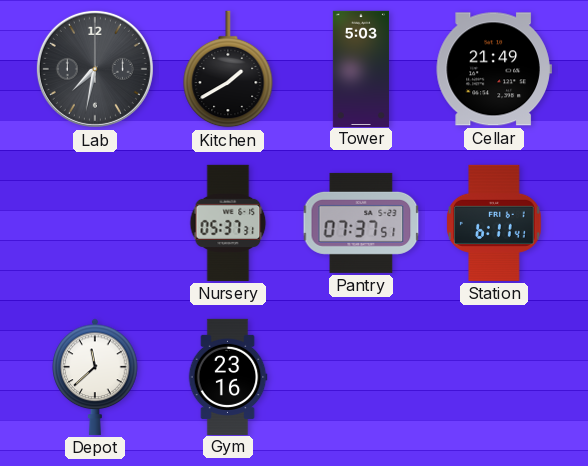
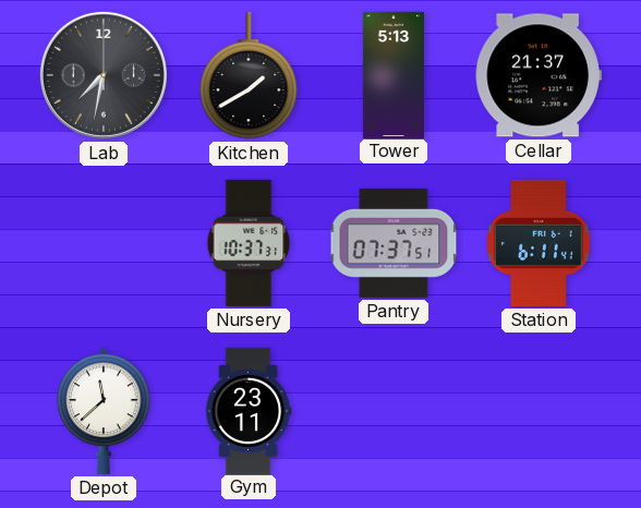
Tower: 5:03 -> 5:13
Cellar: 21:49 -> 21:37
Nursery: 05:37 -> 10:37
Gym: 23:16 -> 23:11
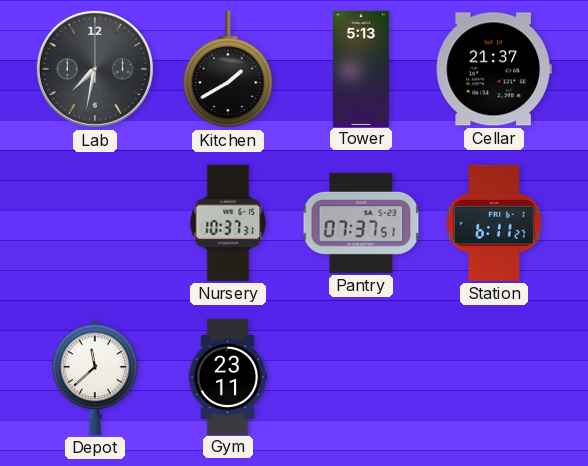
Station: 6:11:41 -> 6:11:27
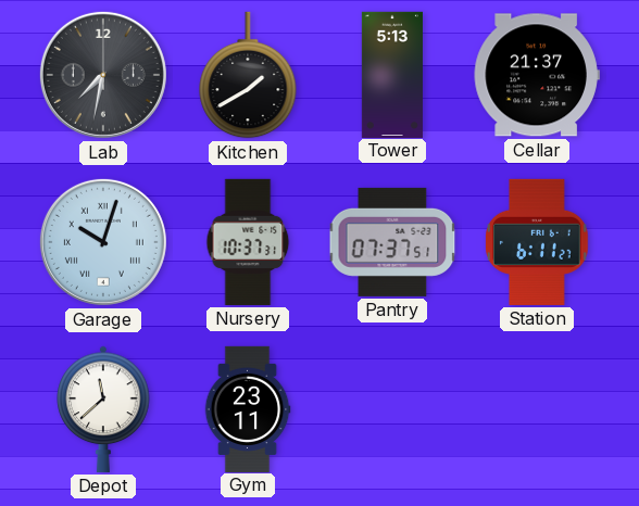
Garage: none -> 10:03
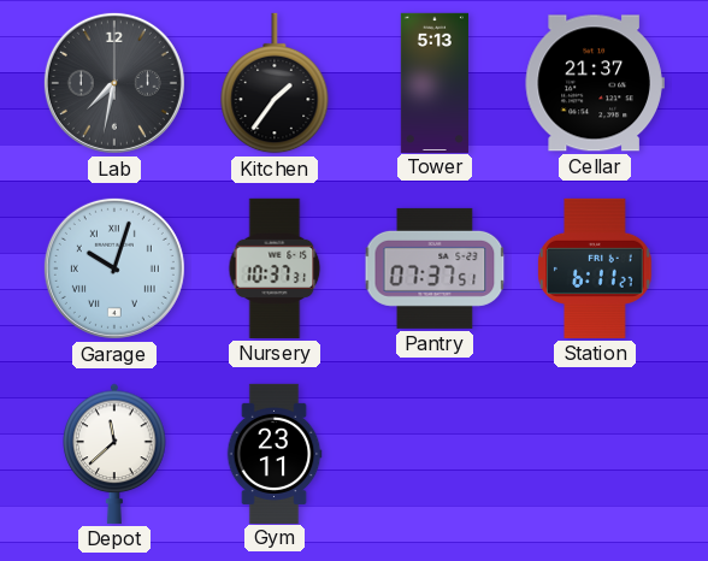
Kitchen: 1:40 -> 1:36
